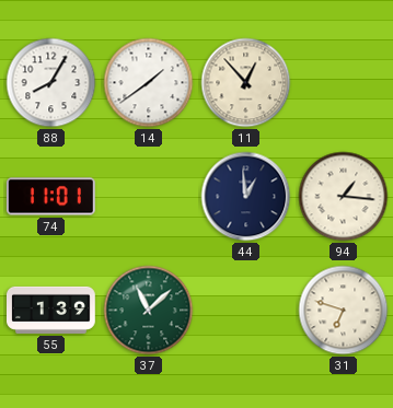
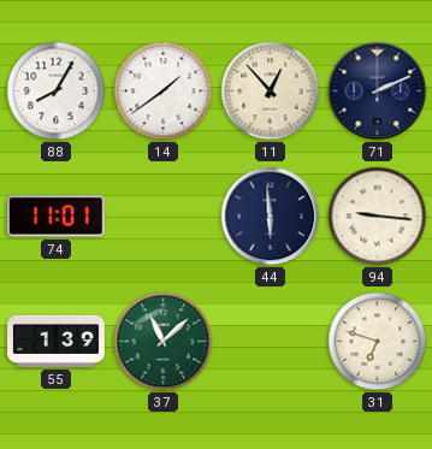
71: none -> 2:11
44: 12:59 -> 5:59
94: 1:16 -> 9:16
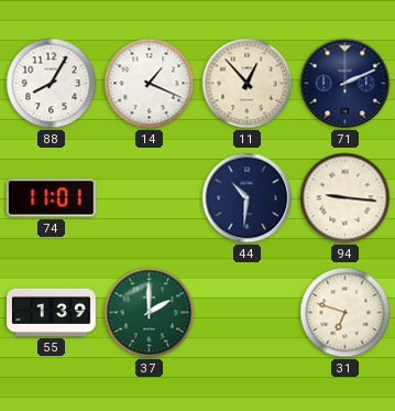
14: 1:39 -> 1:19
44: 5:59 -> 10:31
37: 11:08 -> 2:00
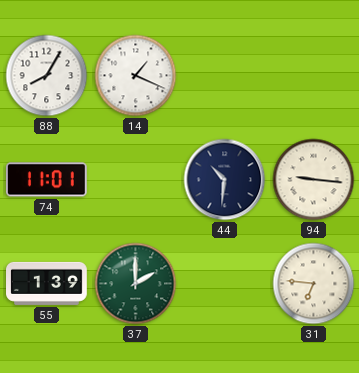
11: 12:53 -> none
71: 2:11 -> none
31: 6:48 -> 6:46
